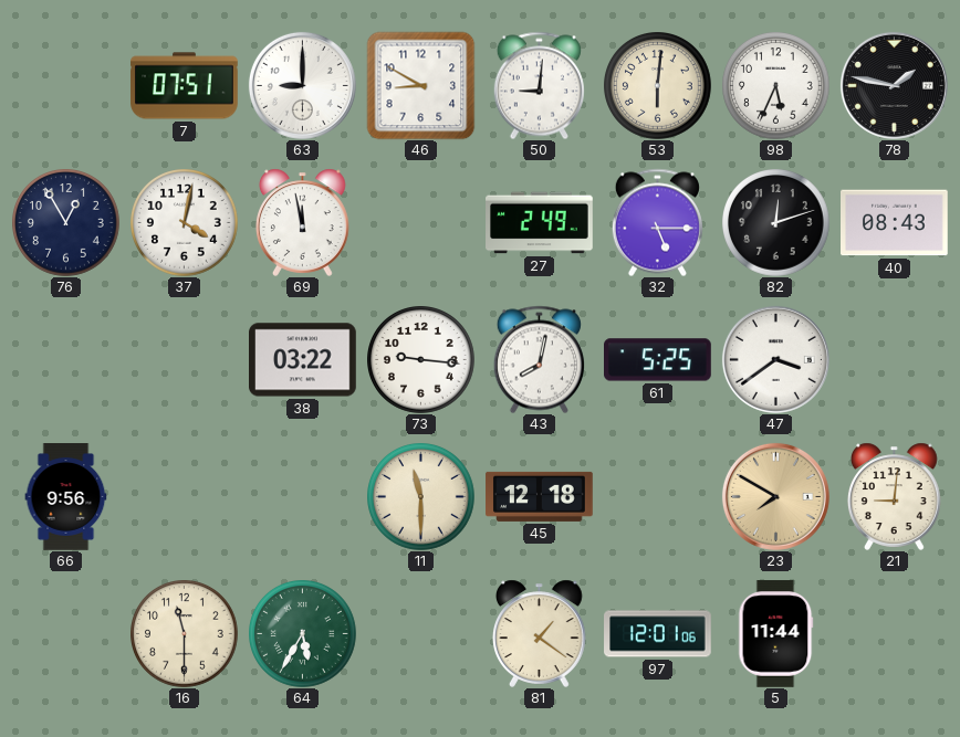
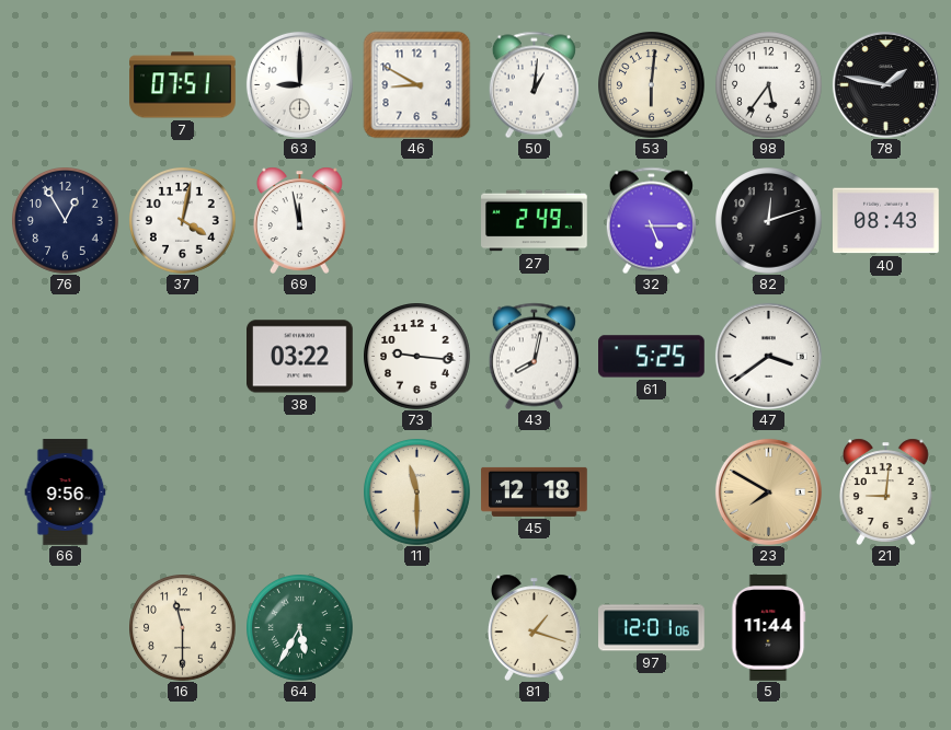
50: 9:01 -> 1:01
98: 5:34 -> 5:36
81: 1:21 -> 1:18
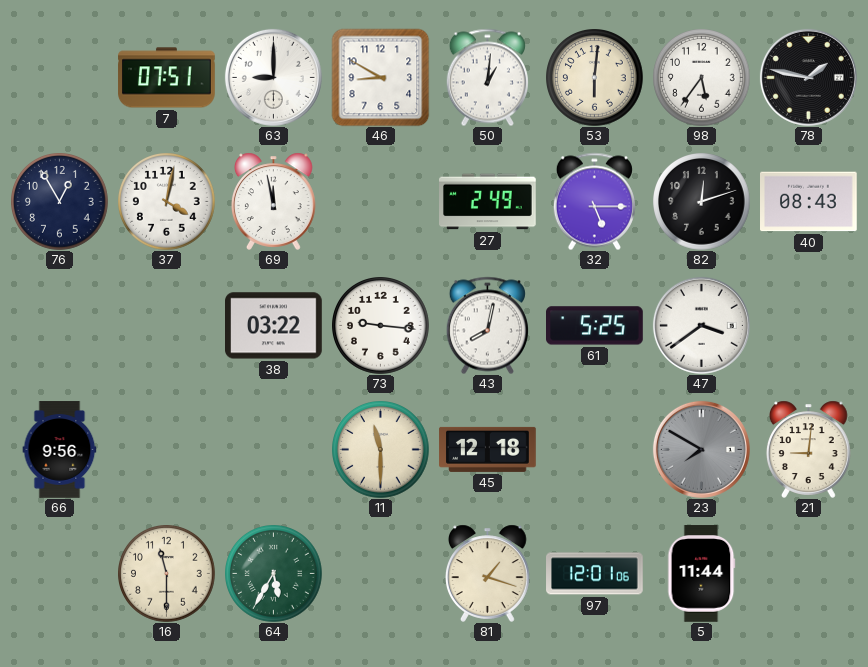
23 dial: champagne -> grey
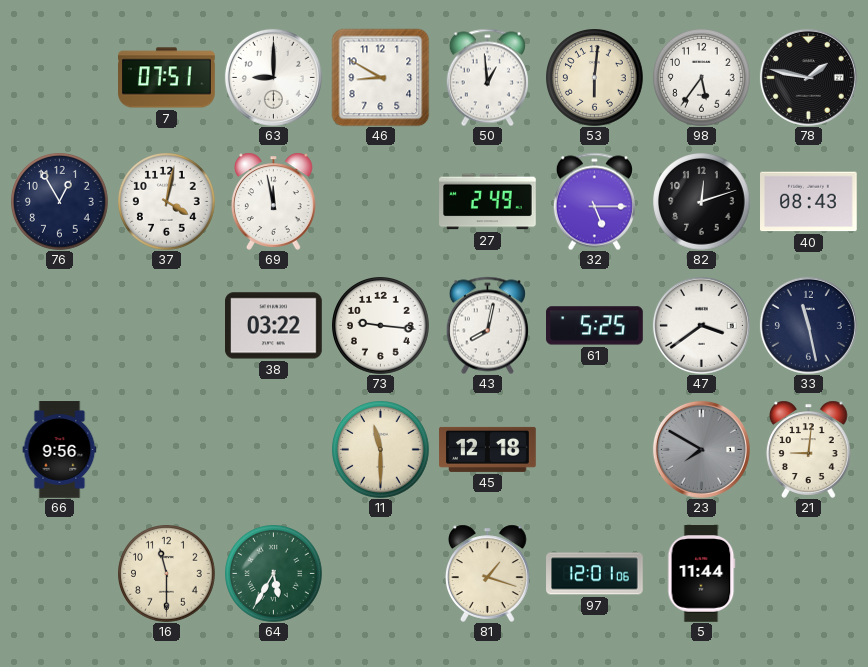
50: 1:01 -> 12:59
33: none -> 11:28
